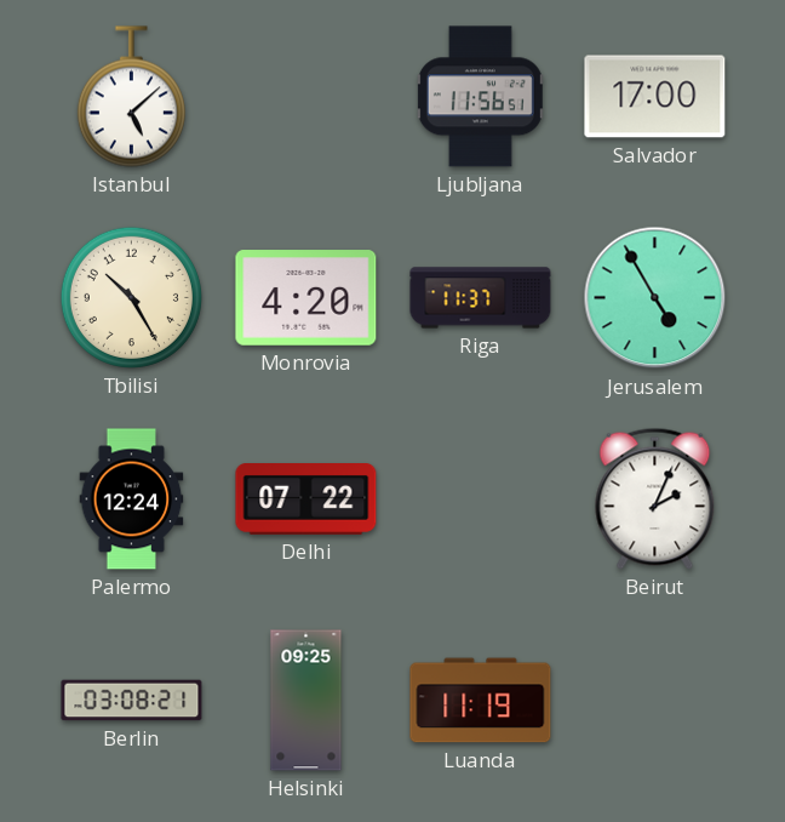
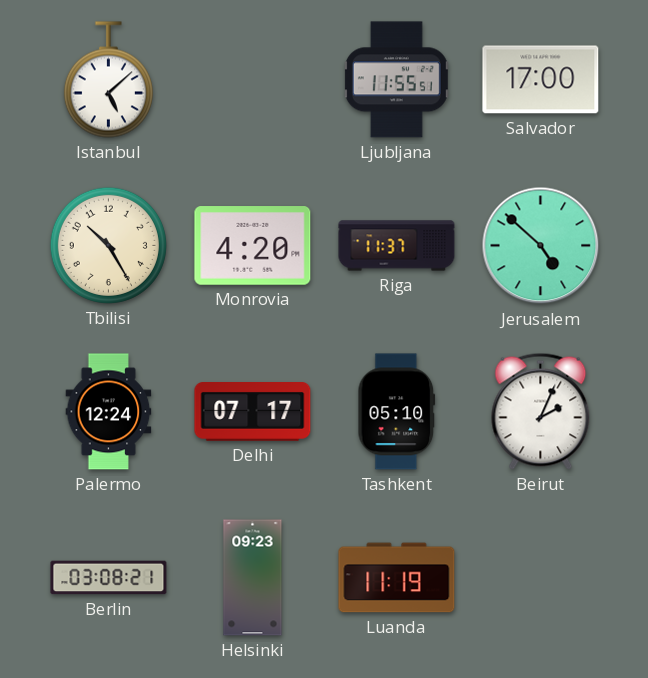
Ljubljana: 11:56 -> 11:55
Jerusalem: 4:55 -> 4:52
Delhi: 07:22 -> 07:17
Tashkent: none -> 05:10
Helsinki: 09:25 -> 09:23
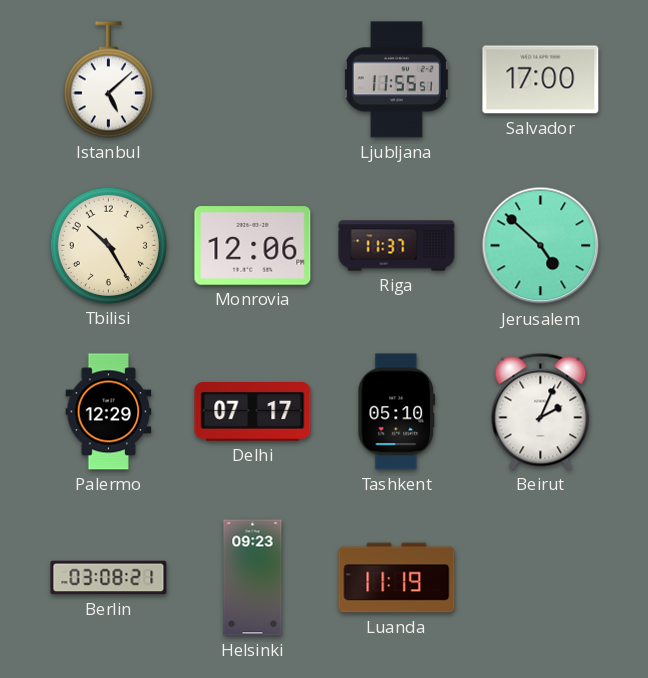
Monrovia: 4:20 -> 12:06
Palermo: 12:24 -> 12:29
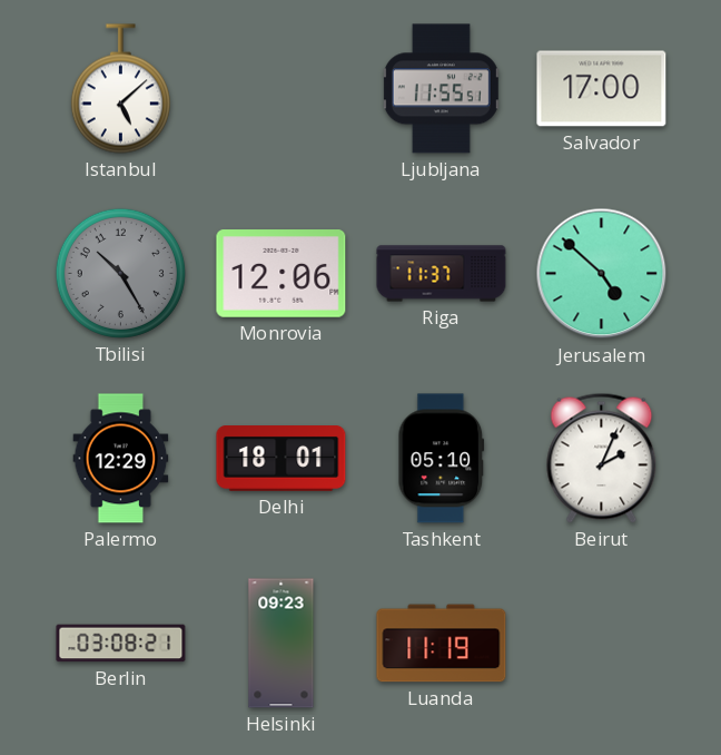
Tbilisi dial: cream -> grey
Delhi: 07:17 -> 18:01
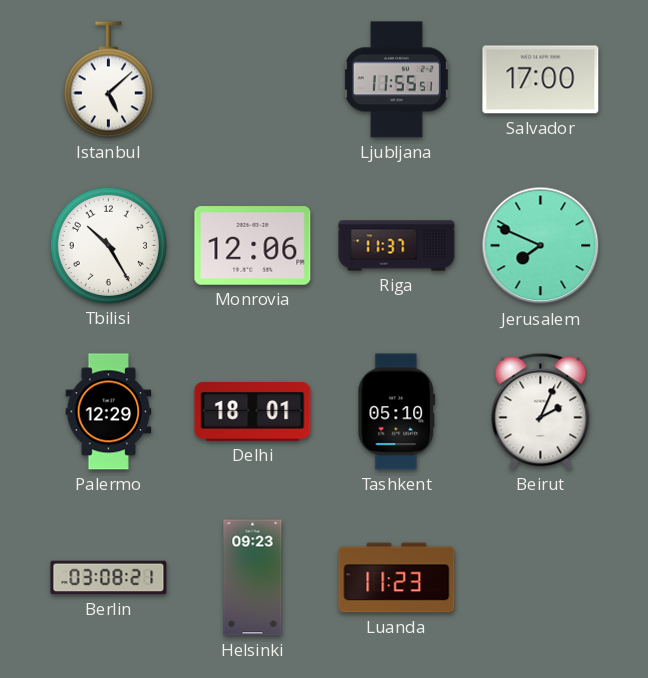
Tbilisi dial: grey -> white
Jerusalem: 4:52 -> 7:49
Luanda: 11:19 -> 11:23
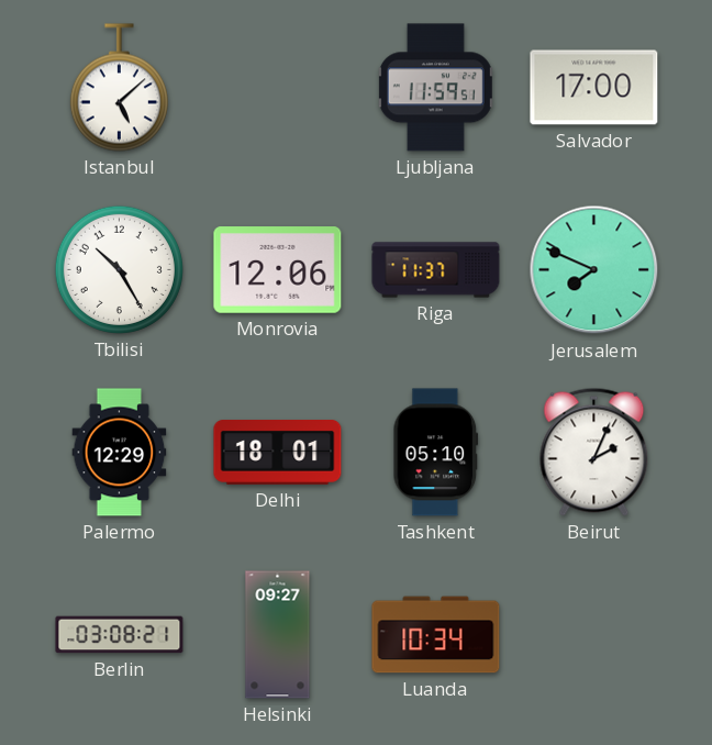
Ljubljana: 11:55 -> 11:59
Helsinki: 09:23 -> 09:27
Luanda: 11:23 -> 10:34
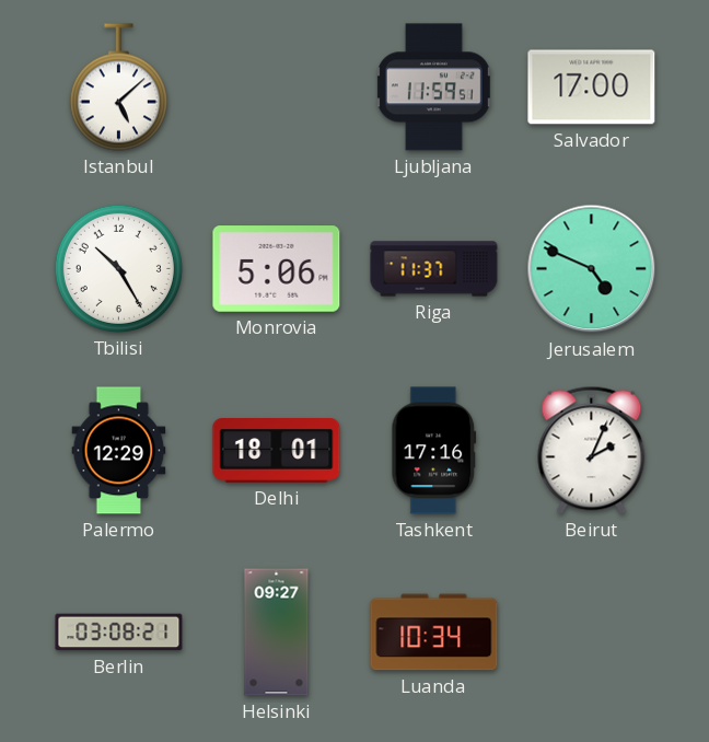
Monrovia: 12:06 -> 5:06
Jerusalem: 7:49 -> 4:49
Tashkent: 05:10 -> 17:16
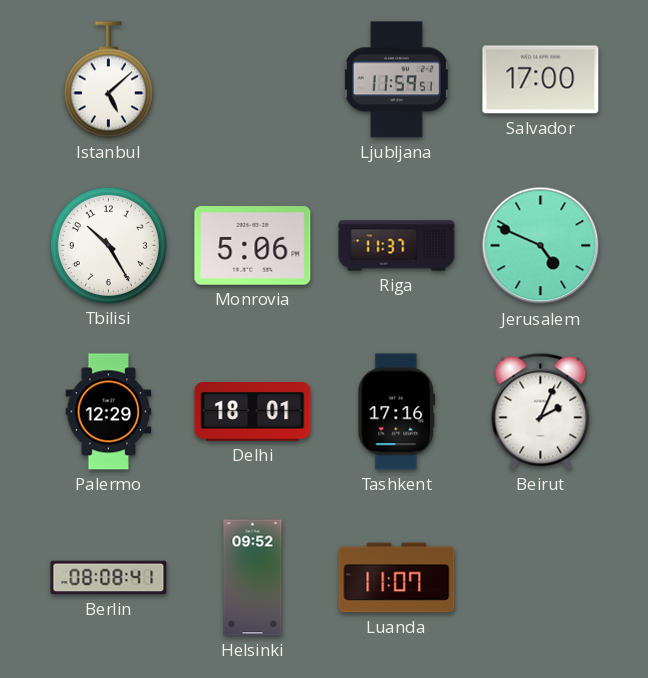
Berlin: 03:08 -> 08:08
Helsinki: 09:27 -> 09:52
Luanda: 10:34 -> 11:07
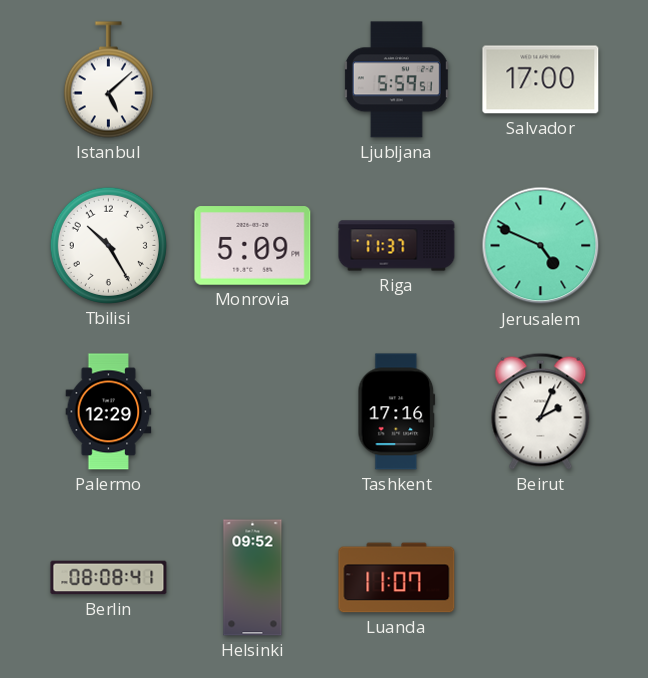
Ljubljana: 11:59 -> 5:59
Monrovia: 5:06 -> 5:09
Delhi: 18:01 -> none
